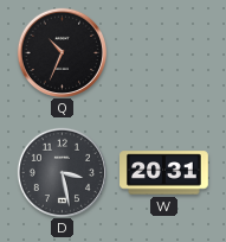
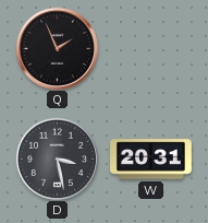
Q: 10:34 -> 1:56
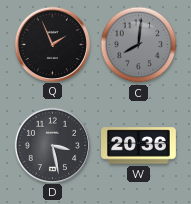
C: none -> 8:01
W: 20:31 -> 20:36
